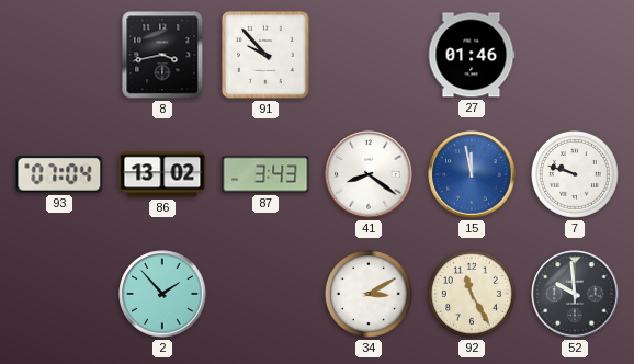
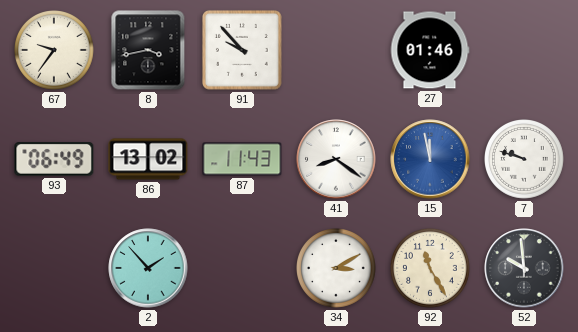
67: none -> 9:36
93: 07:04 -> 06:49
87: 3:43 -> 11:43
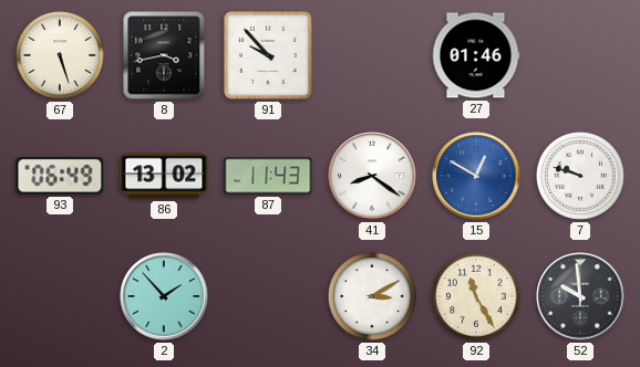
67: 9:36 -> 5:27
15: 11:58 -> 12:50
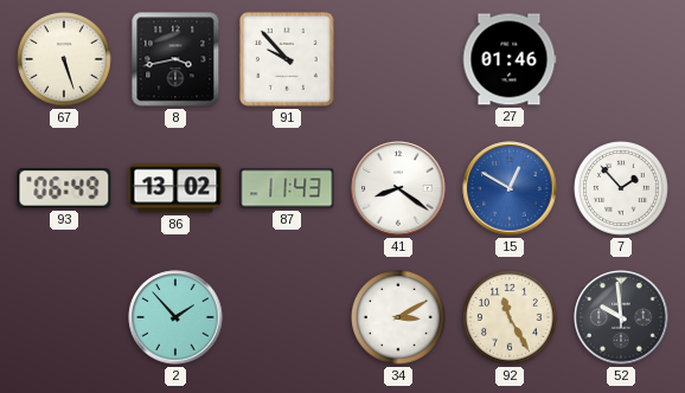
7: 9:48 -> 1:53
